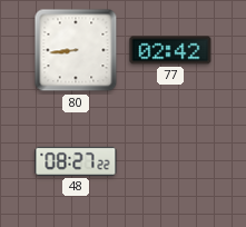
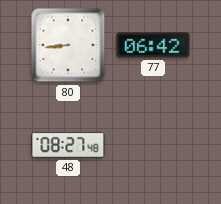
77: 02:42 -> 06:42
48: 08:27:22 -> 08:27:48
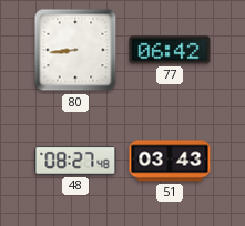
51: none -> 03:43
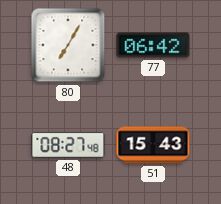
80: 8:44 -> 7:05
51: 03:43 -> 15:43
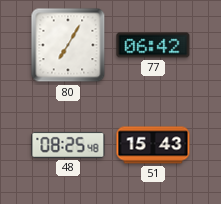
48: 08:27 -> 08:25
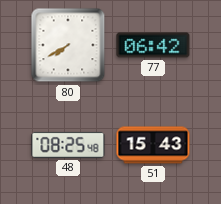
80: 7:05 -> 7:40
